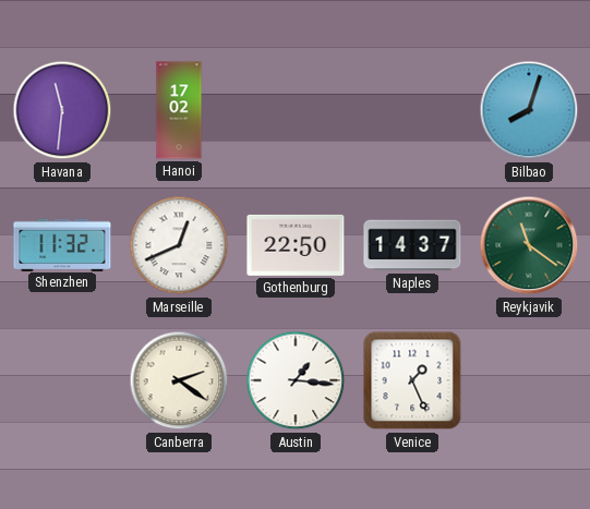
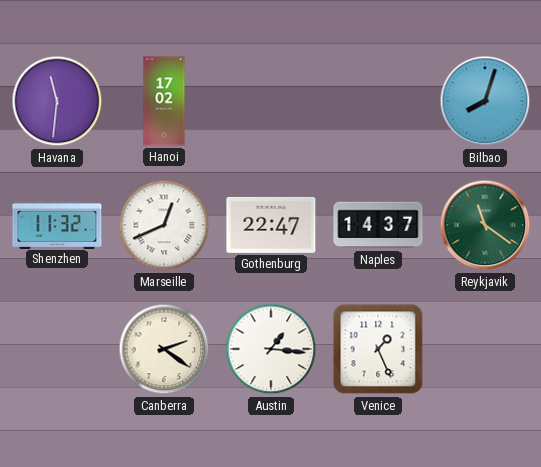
Gothenburg: 22:50 -> 22:47
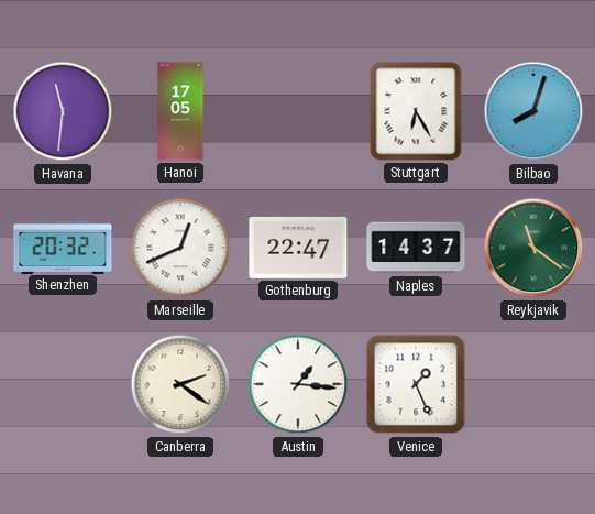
Hanoi: 17:02 -> 17:05
Stuttgart: none -> 6:25
Shenzhen: 11:32 -> 20:32
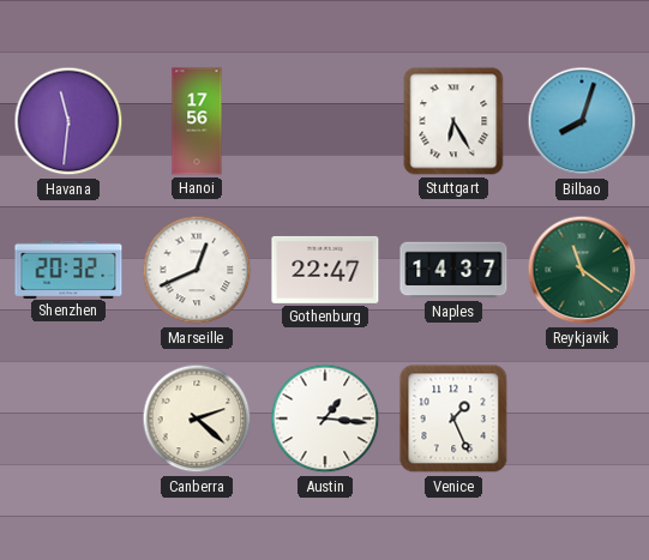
Hanoi: 17:05 -> 17:56
Canberra: 2:21 -> 2:22
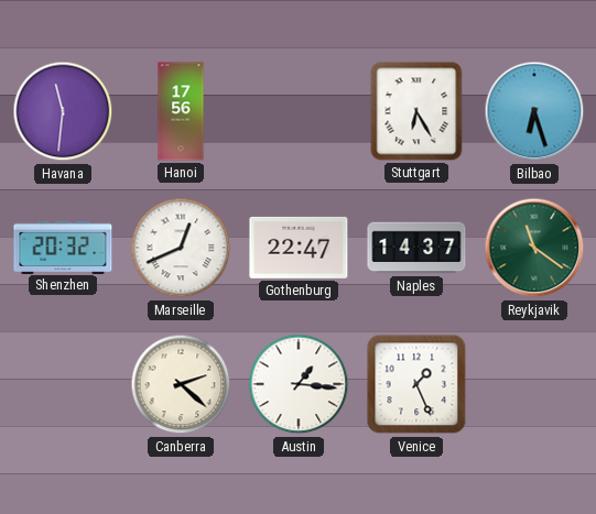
Bilbao: 8:03 -> 6:27
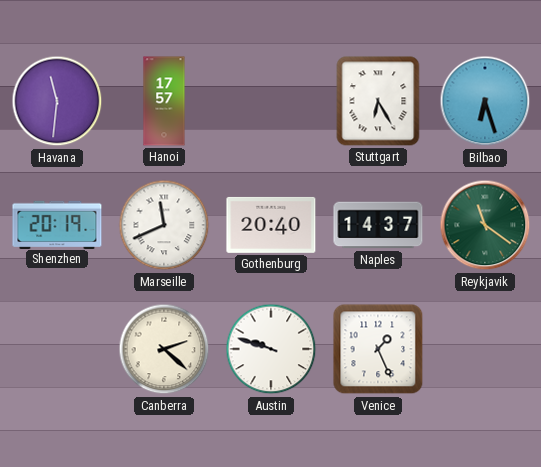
Hanoi: 17:56 -> 17:57
Shenzhen: 20:32 -> 20:19
Marseille: 12:41 -> 11:41
Gothenburg: 22:47 -> 20:40
Austin: 1:16 -> 9:48
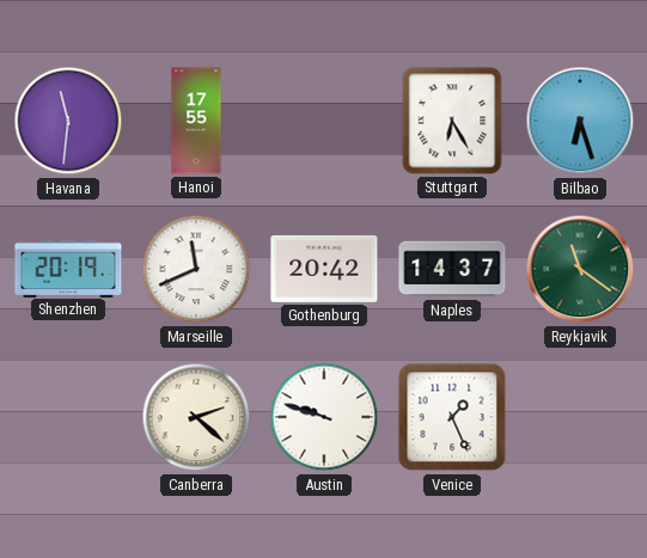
Hanoi: 17:57 -> 17:55
Gothenburg: 20:40 -> 20:42
